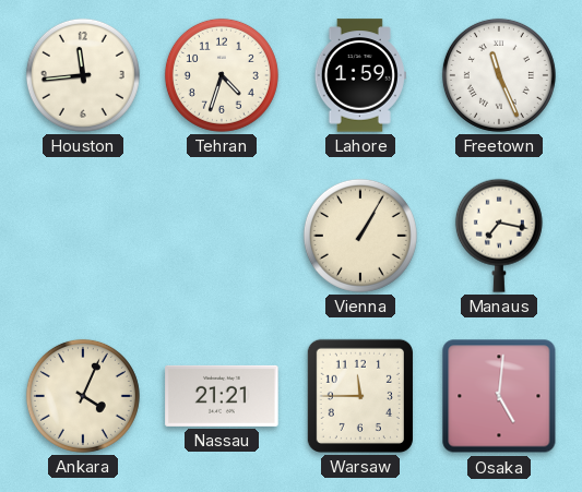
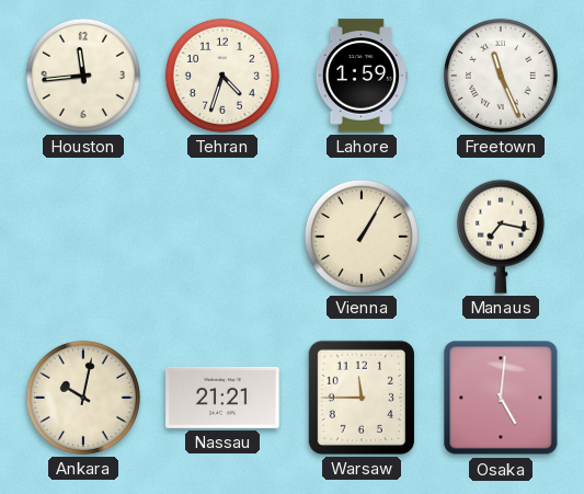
Ankara: 4:04 -> 10:02
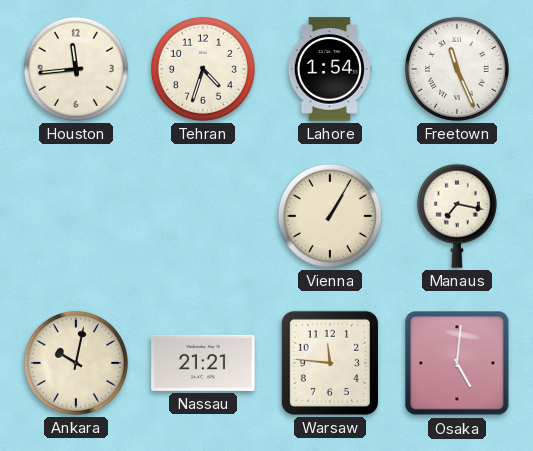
Lahore: 1:59 -> 1:54
Warsaw: 11:45 -> 11:46
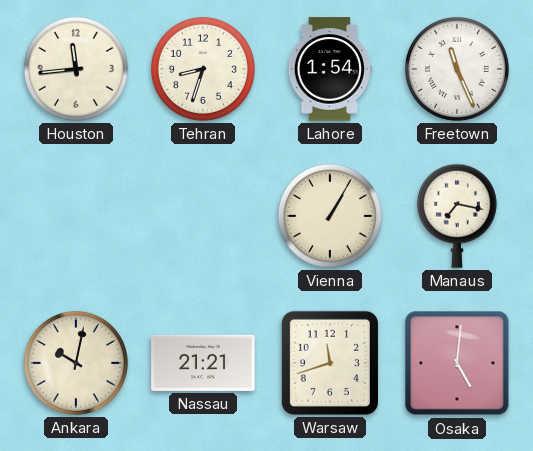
Tehran: 4:33 -> 8:33
Warsaw: 11:46 -> 11:42
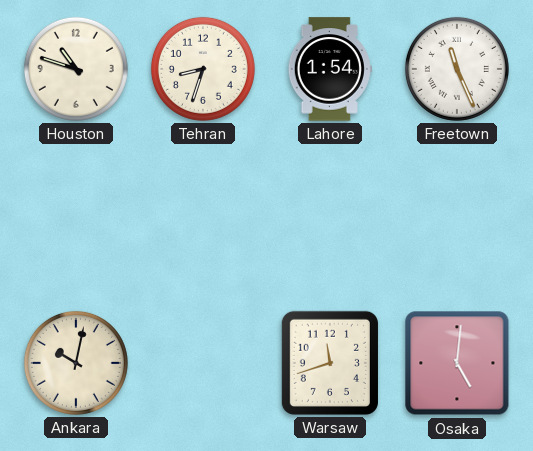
Houston: 11:44 -> 10:48
Vienna: 1:05 -> none
Manaus: 7:17 -> none
Nassau: 21:21 -> none
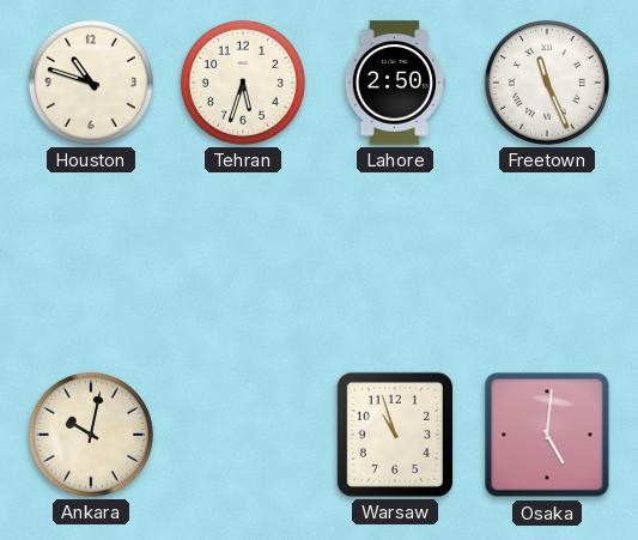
Tehran: 8:33 -> 5:33
Lahore: 1:54 -> 2:50
Warsaw: 11:42 -> 10:57
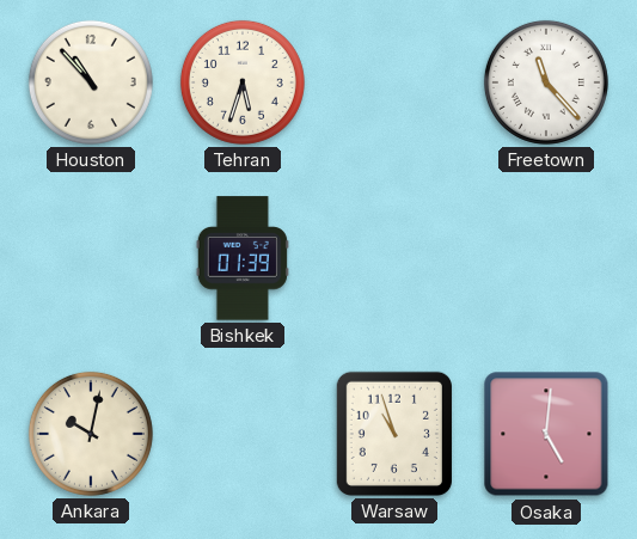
Houston: 10:48 -> 10:53
Lahore: 2:50 -> none
Freetown: 11:26 -> 11:23
Bishkek: none -> 01:39
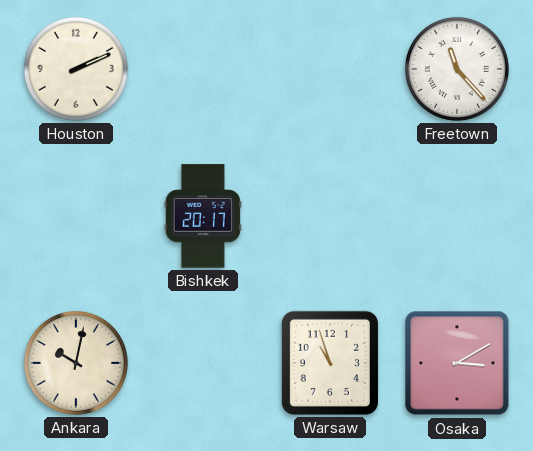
Houston: 10:53 -> 2:11
Tehran: 5:33 -> none
Bishkek: 01:39 -> 20:17
Osaka: 5:01 -> 3:10
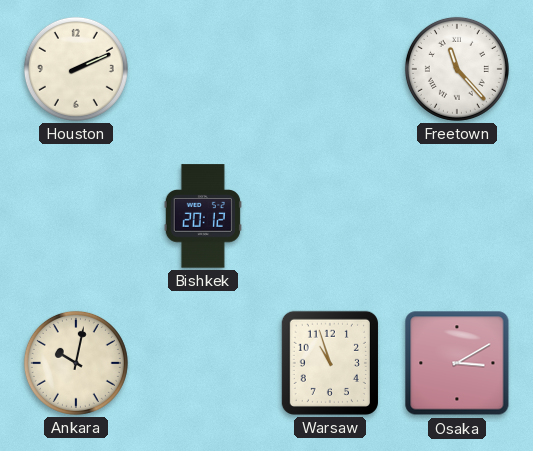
Bishkek: 20:17 -> 20:12
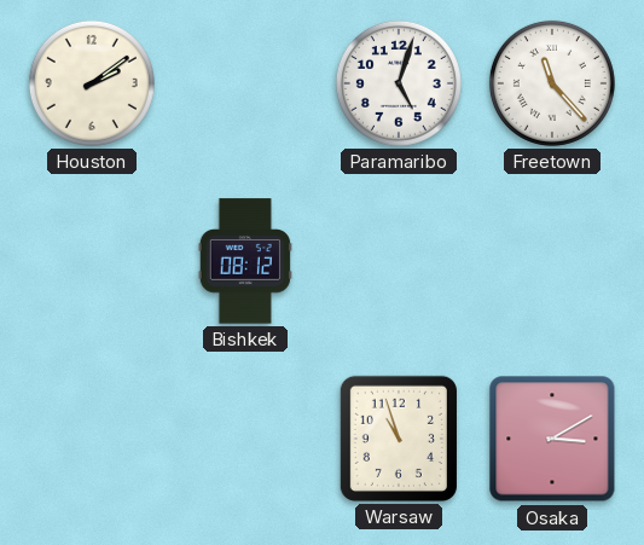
Houston: 2:11 -> 2:09
Paramaribo: none -> 5:03
Bishkek: 20:12 -> 08:12
Ankara: 10:02 -> none
